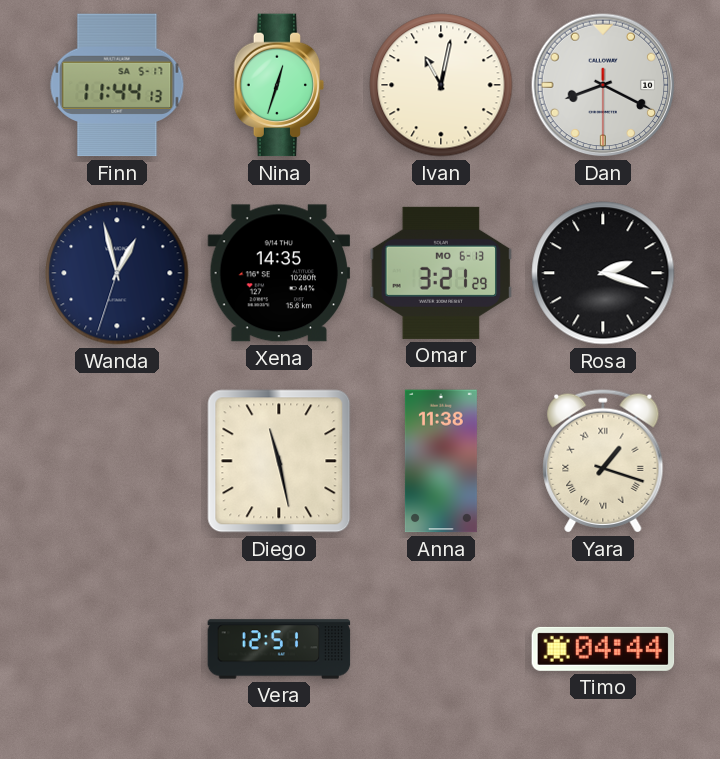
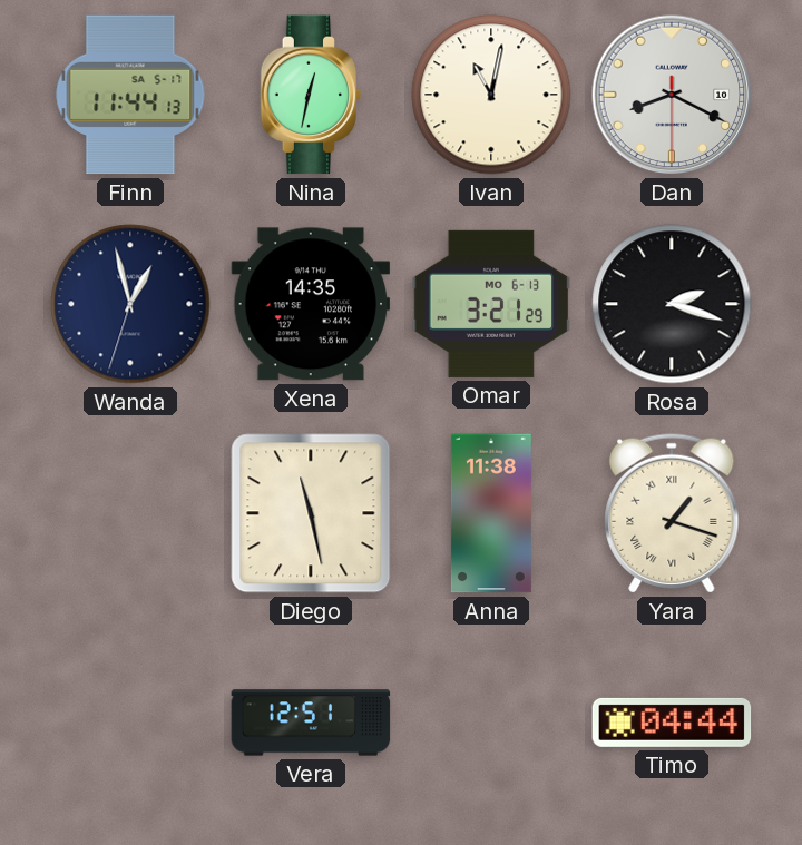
Nina: 12:33 -> 12:32
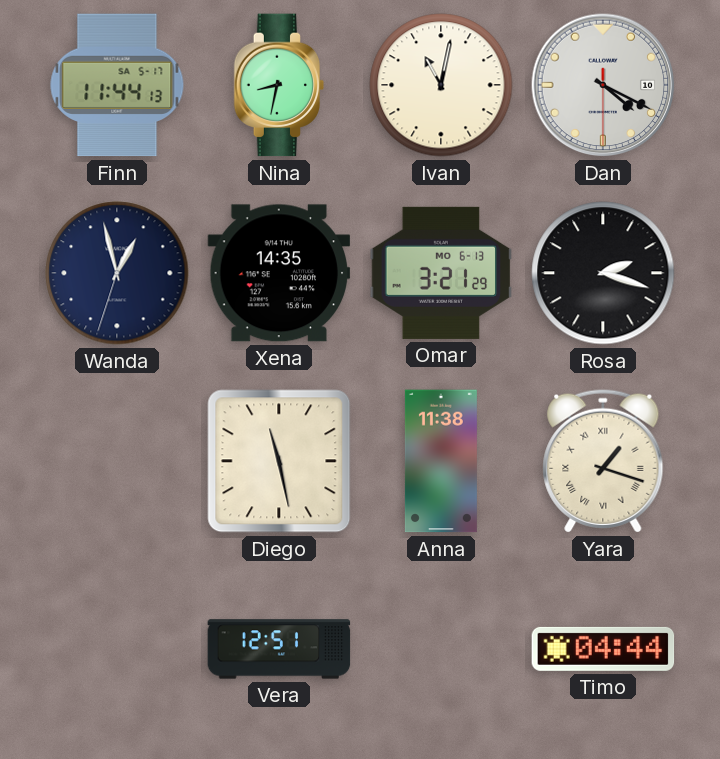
Nina: 12:32 -> 8:32
Dan: 8:19 -> 4:19
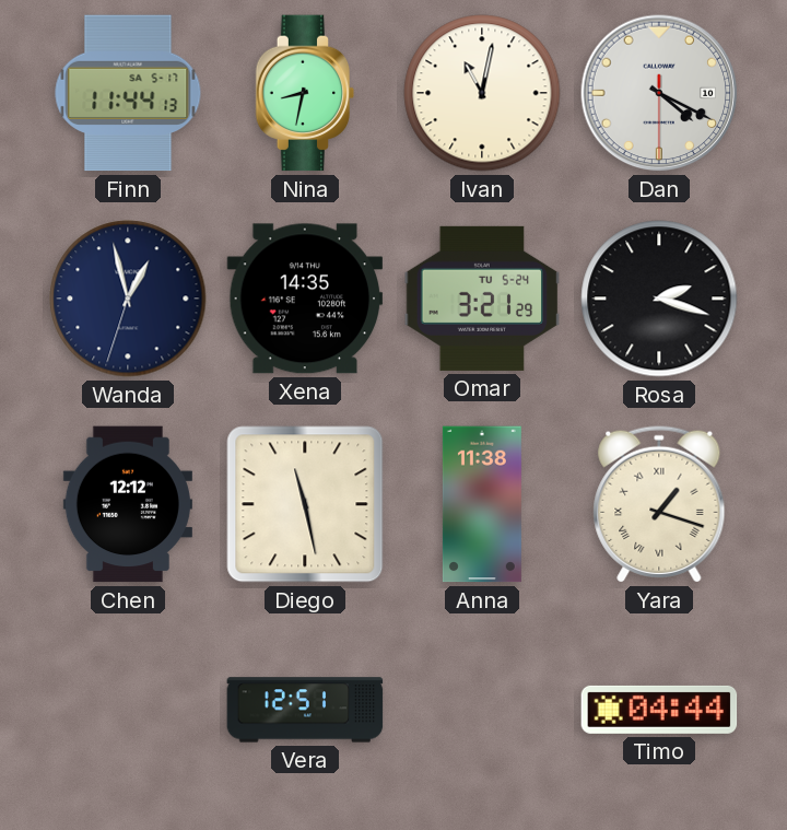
Omar date: MO 6-13 -> TU 5-24
Chen: none -> 12:12
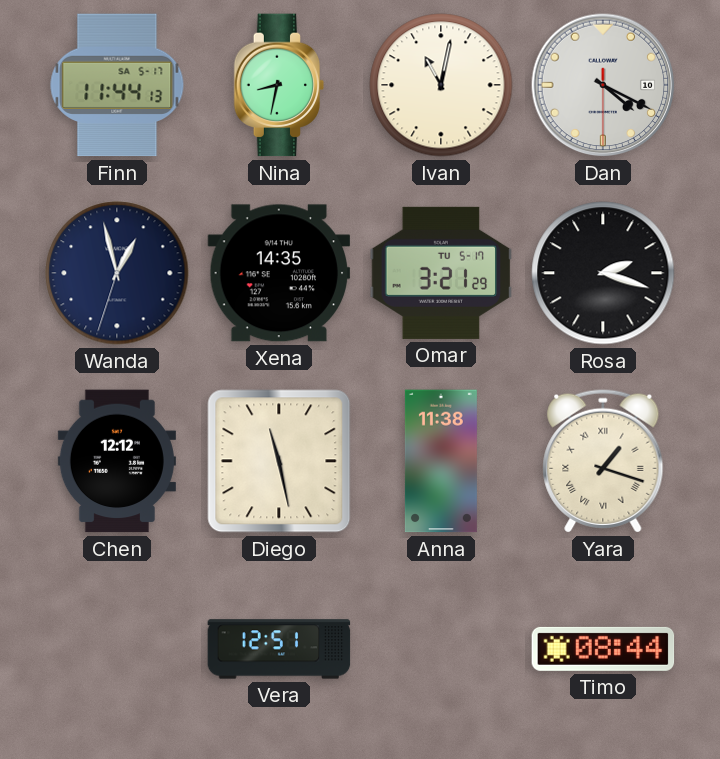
Omar date: TU 5-24 -> TU 5-17
Timo: 04:44 -> 08:44
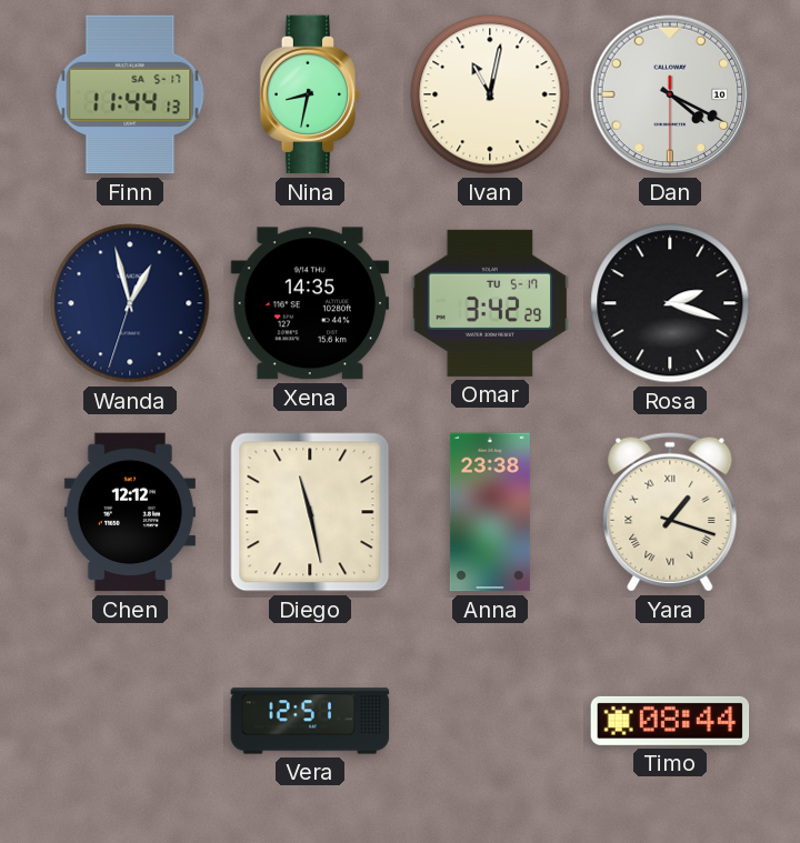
Omar: 3:21 -> 3:42
Anna: 11:38 -> 23:38
